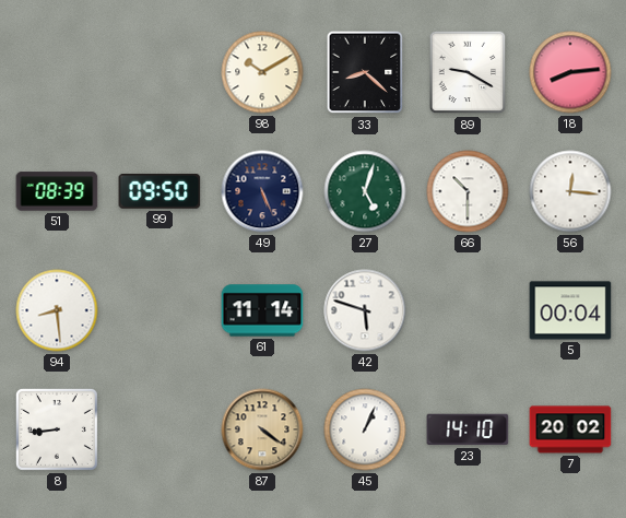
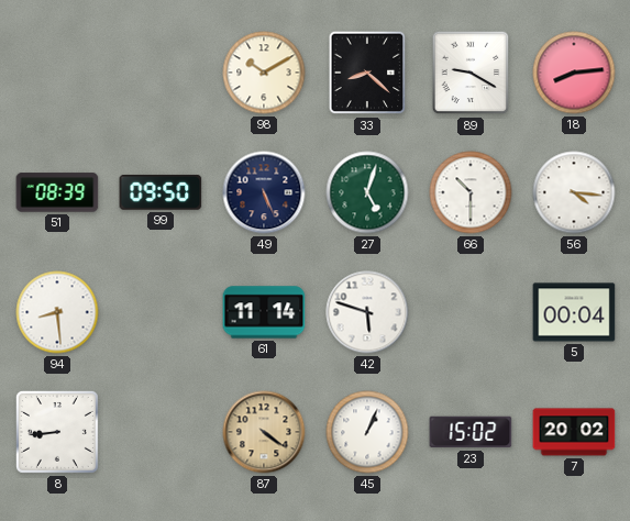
56: 12:16 -> 4:16
23: 14:10 -> 15:02
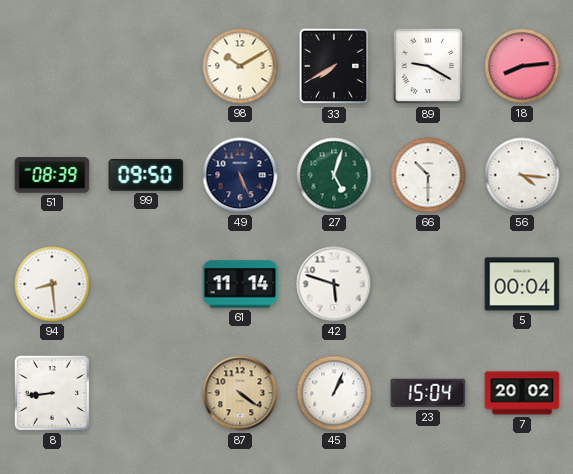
33: 8:22 -> 7:40
23: 15:02 -> 15:04
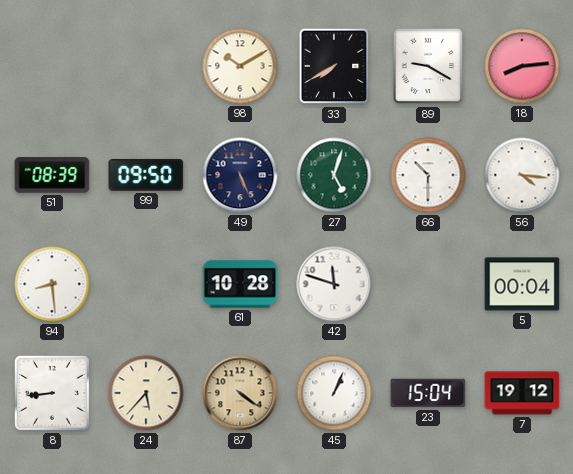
61: 11:14 -> 10:28
42: 5:48 -> 11:48
24: none -> 5:37
7: 20:02 -> 19:12
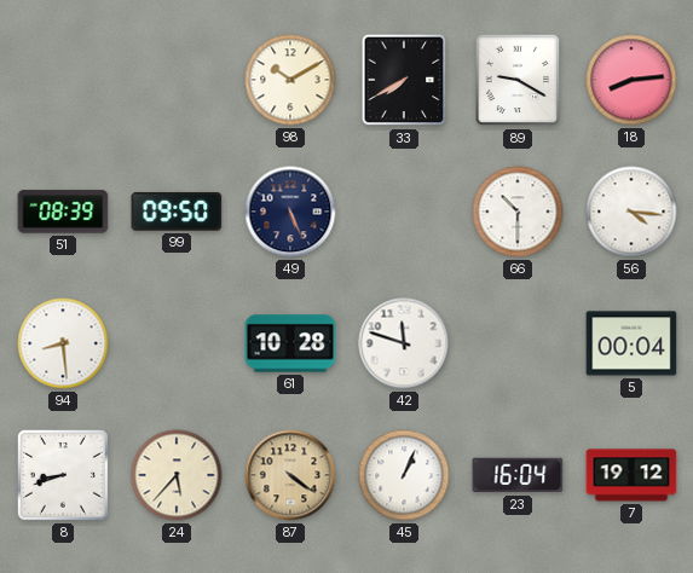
27: 5:03 -> none
8: 8:44 -> 8:42
23: 15:04 -> 16:04
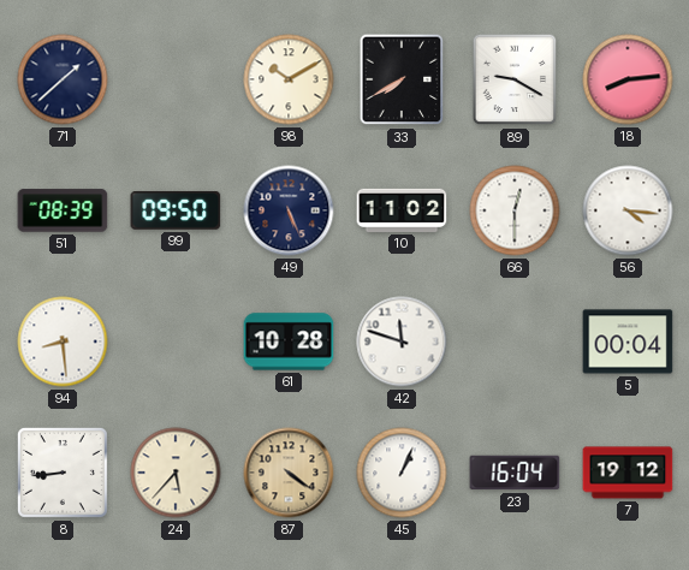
71: none -> 1:38
10: none -> 11:02
66: 10:30 -> 12:30
8: 8:42 -> 8:44
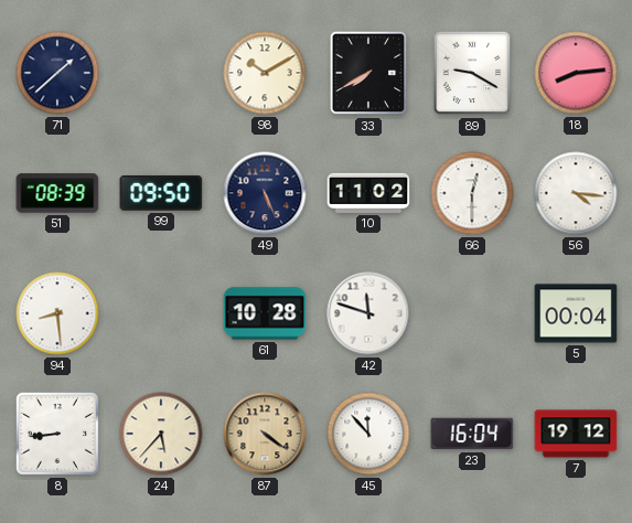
45: 1:04 -> 11:53
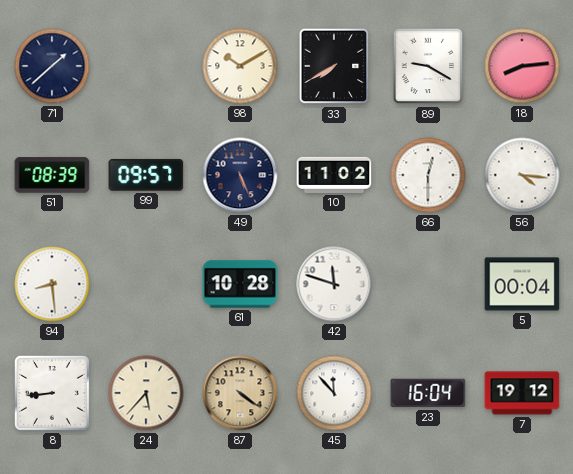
99: 09:50 -> 09:57
